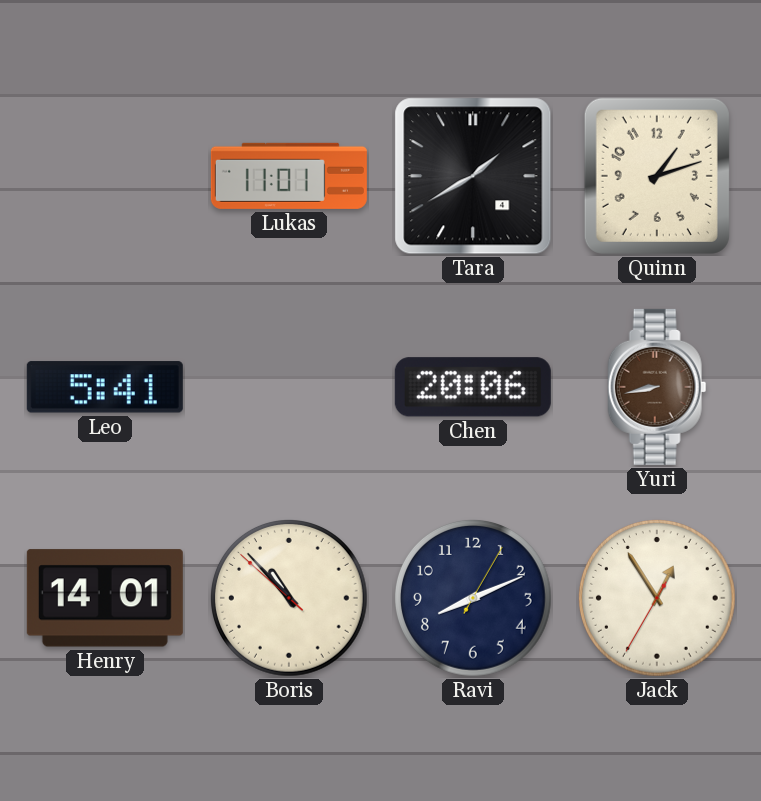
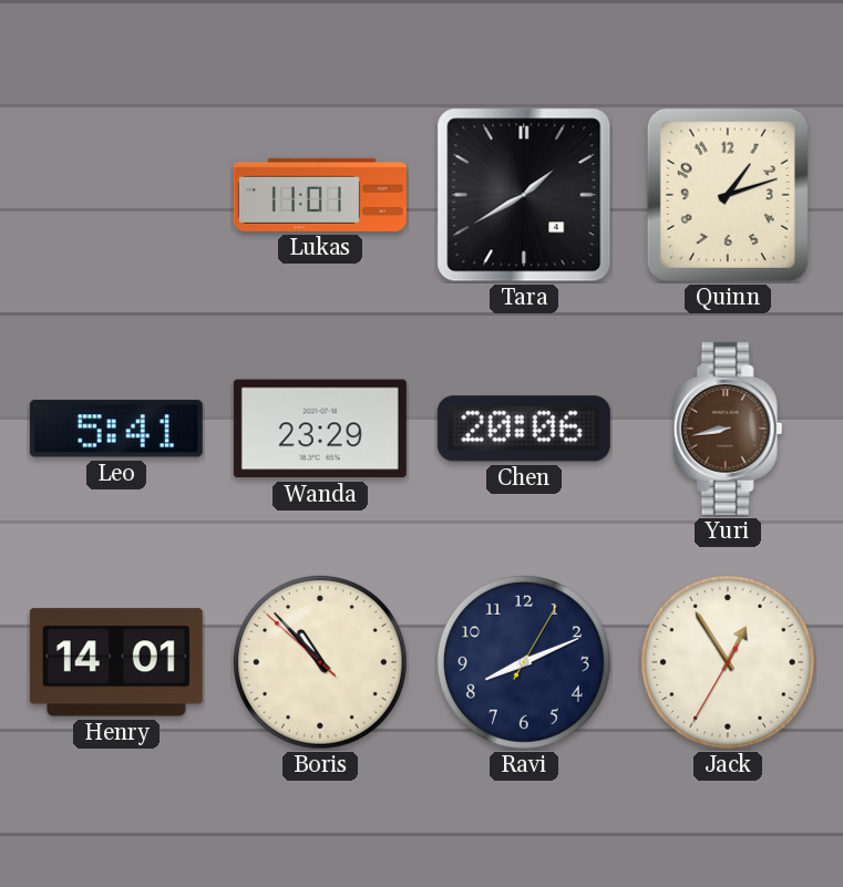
Wanda: none -> 23:29
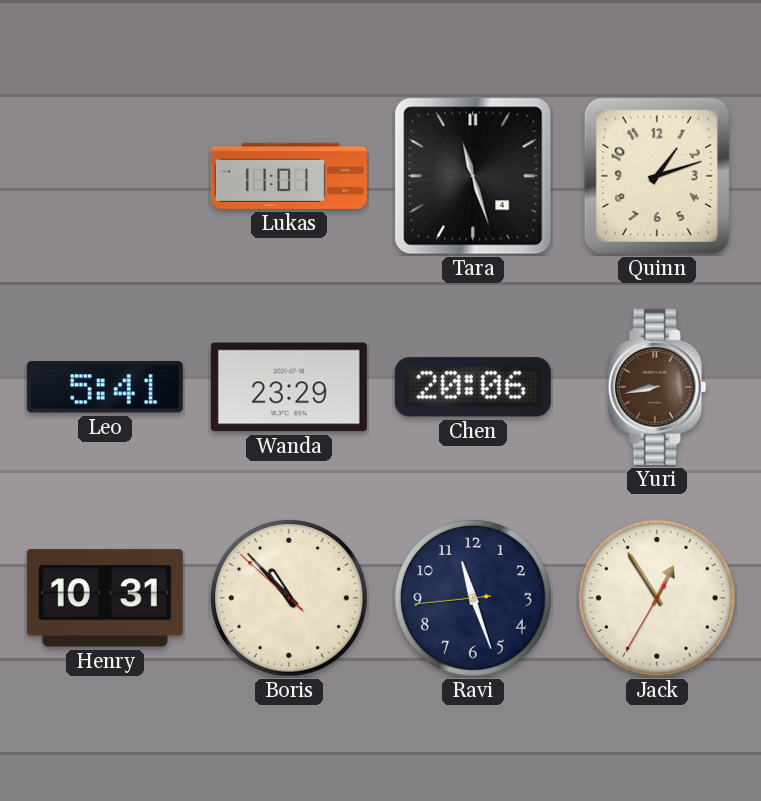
Tara: 1:40 -> 11:27
Henry: 14:01 -> 10:31
Ravi: 8:11 -> 11:26
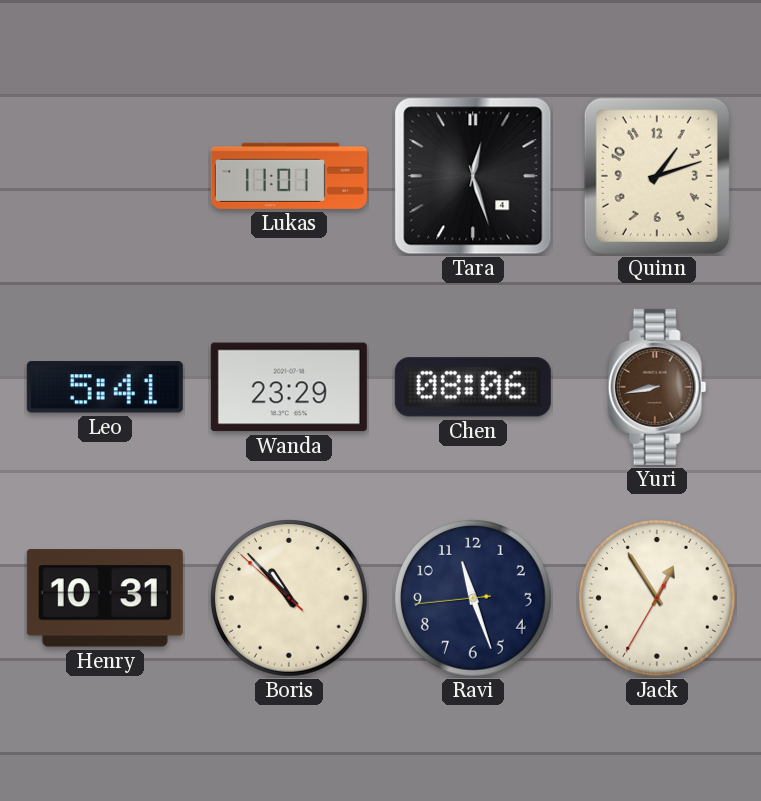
Tara: 11:27 -> 12:27
Chen: 20:06 -> 08:06
